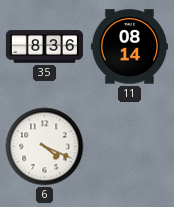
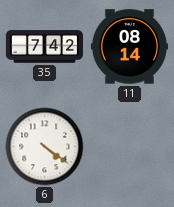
35: 8:36 -> 7:42
6: 4:19 -> 4:21
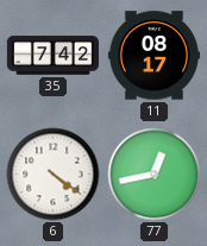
11: 08:14 -> 08:17
77: none -> 12:43
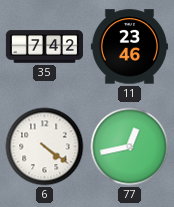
11: 08:17 -> 23:46
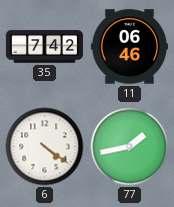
11: 23:46 -> 06:46
77: 12:43 -> 1:43
